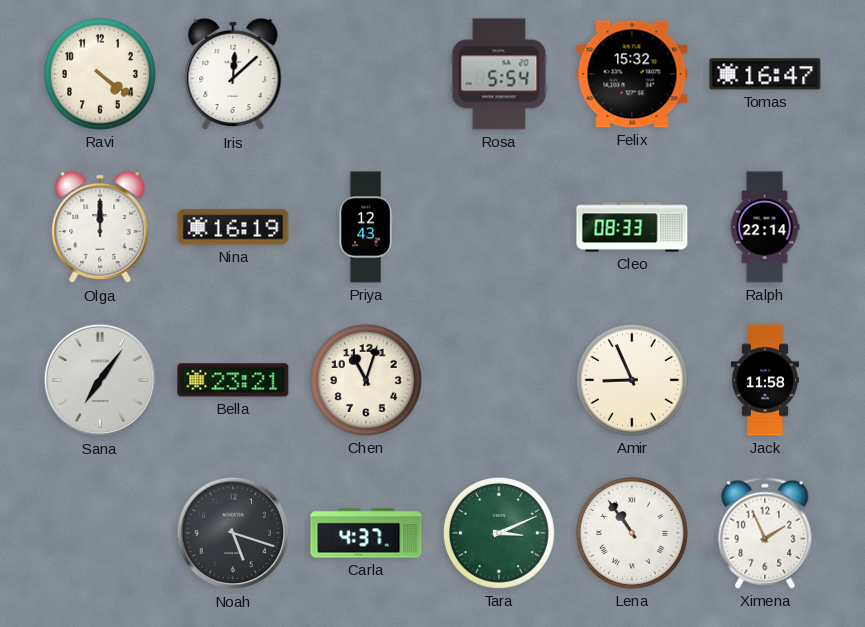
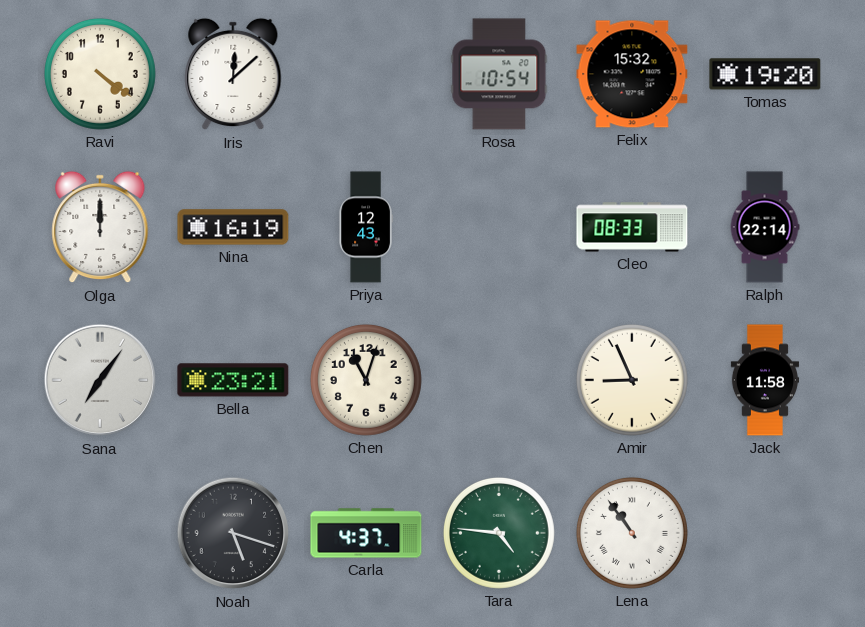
Rosa: 5:54 -> 10:54
Tomas: 16:47 -> 19:20
Tara: 3:11 -> 4:46
Ximena: 1:56 -> none
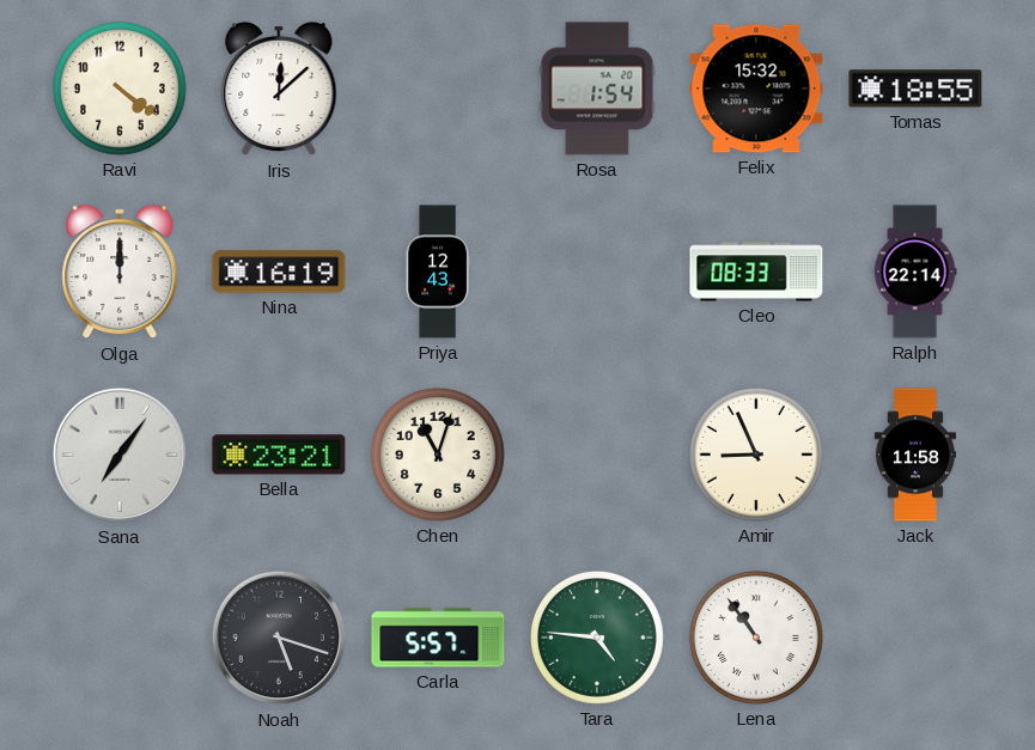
Rosa: 10:54 -> 1:54
Tomas: 19:20 -> 18:55
Carla: 4:37 -> 5:57
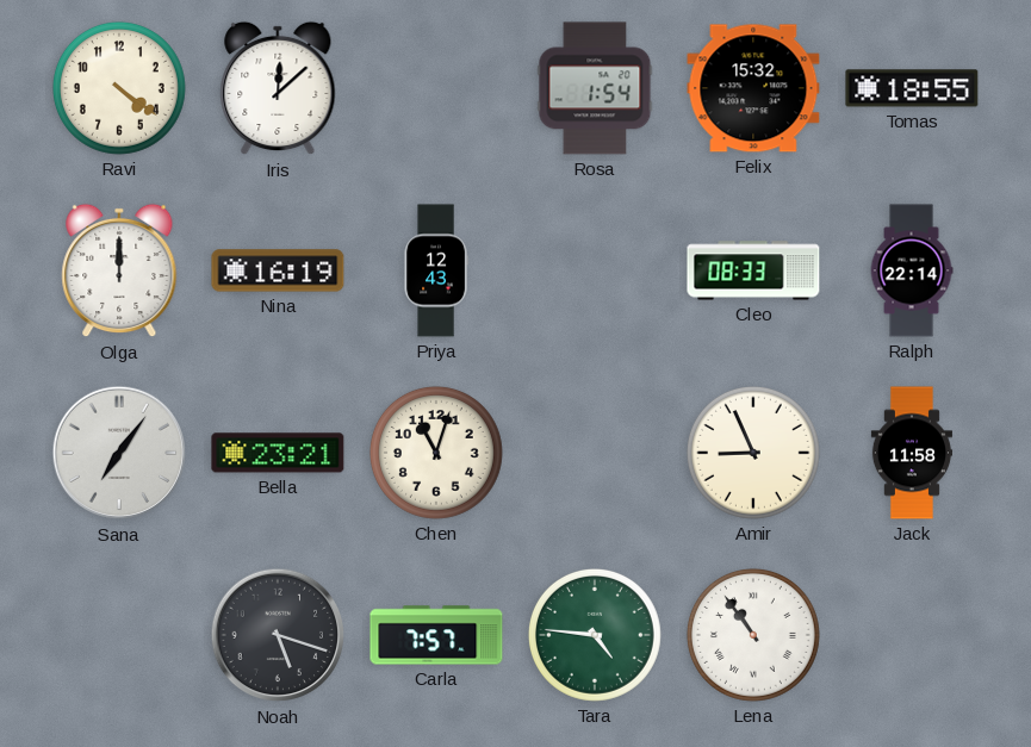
Carla: 5:57 -> 7:57
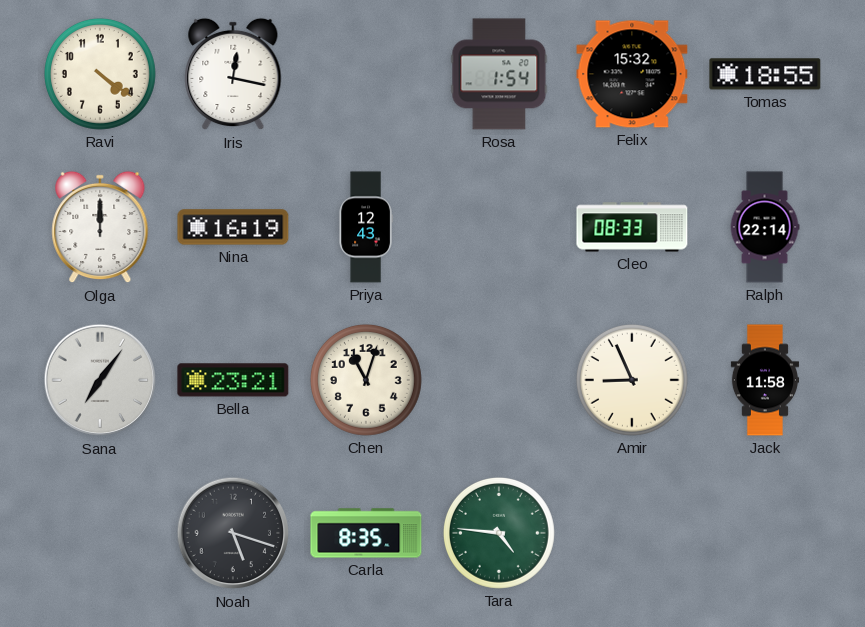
Iris: 12:08 -> 12:17
Carla: 7:57 -> 8:35
Lena: 10:54 -> none
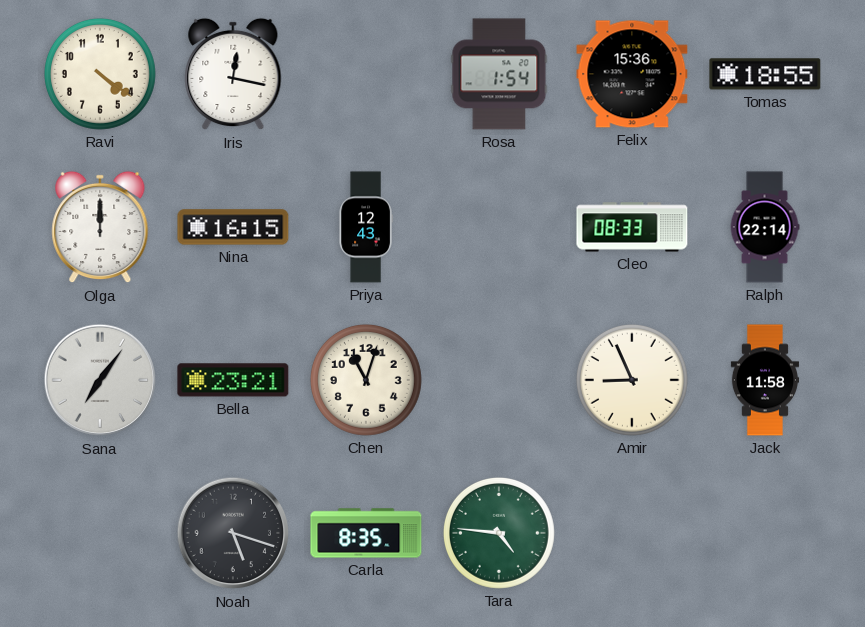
Felix: 15:32 -> 15:36
Nina: 16:19 -> 16:15
